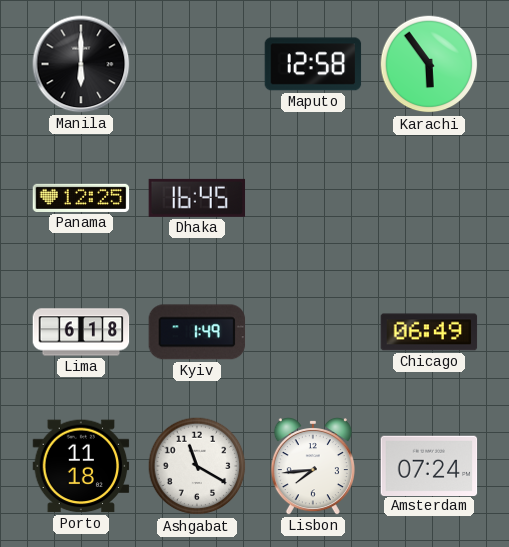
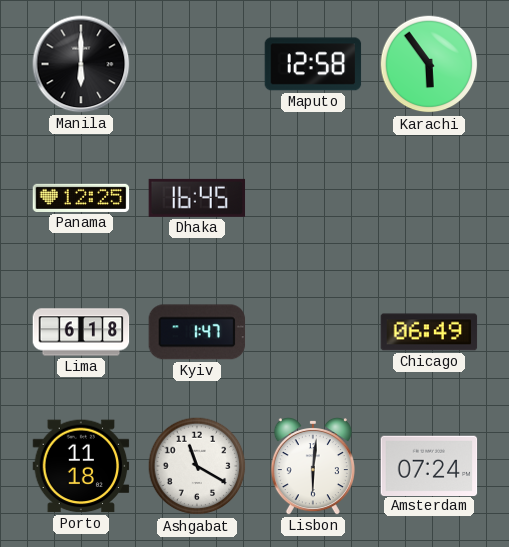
Kyiv: 1:49 -> 1:47
Lisbon: 7:44 -> 6:01
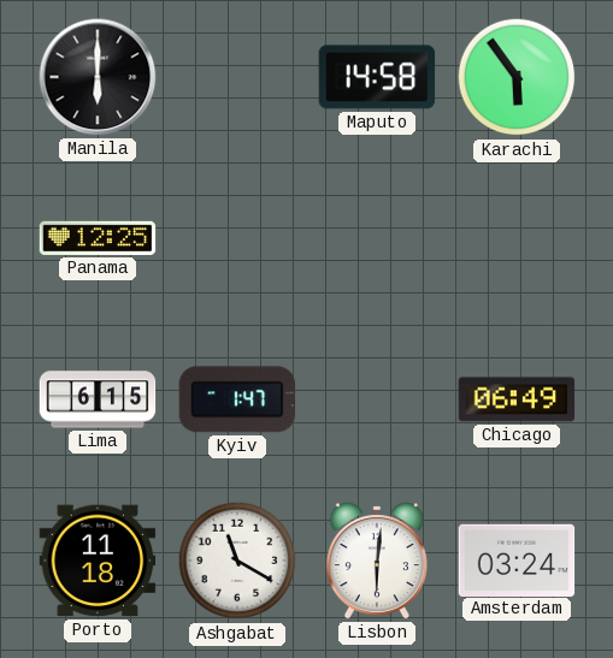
Maputo: 12:58 -> 14:58
Dhaka: 16:45 -> none
Lima: 6:18 -> 6:15
Amsterdam: 07:24 -> 03:24
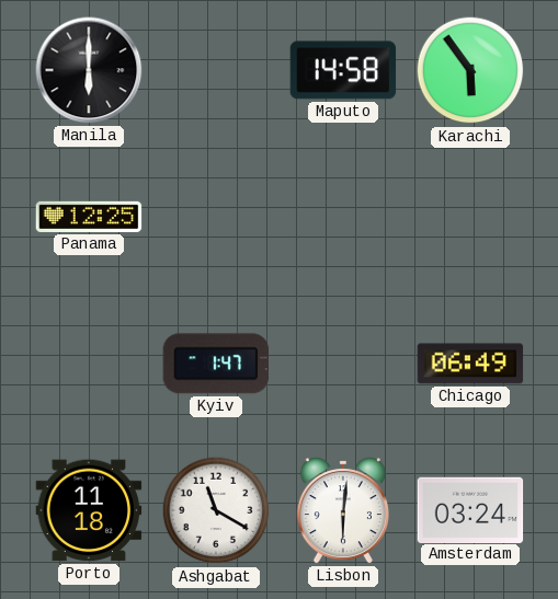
Lima: 6:15 -> none
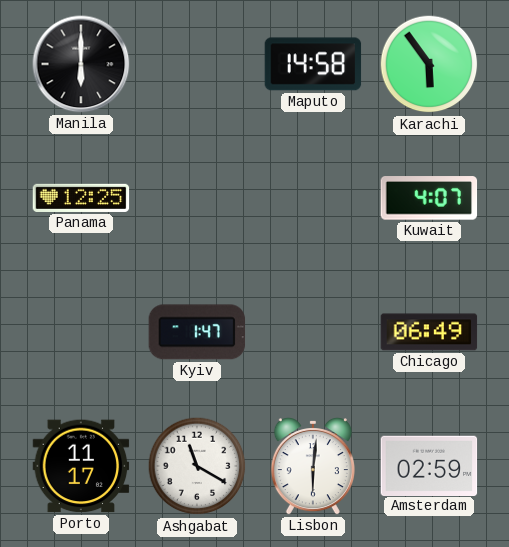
Kuwait: none -> 4:07
Porto: 11:18 -> 11:17
Amsterdam: 03:24 -> 02:59
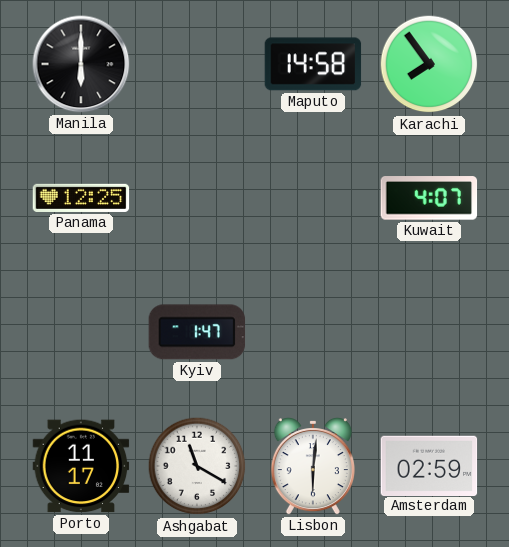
Karachi: 5:54 -> 7:54
Chicago: 06:49 -> none
